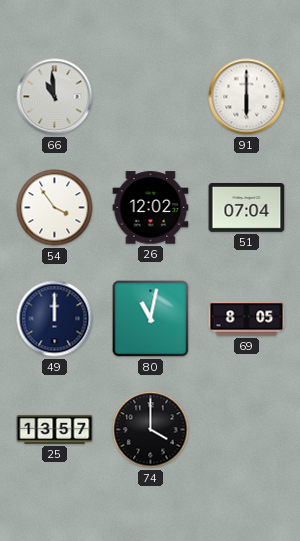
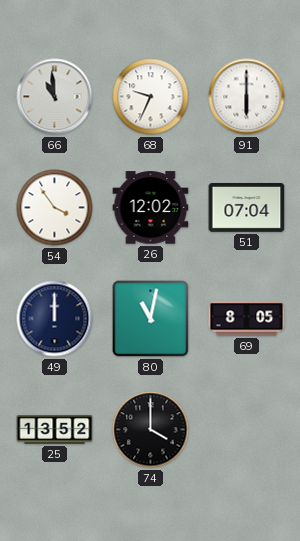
68: none -> 9:34
25: 13:57 -> 13:52
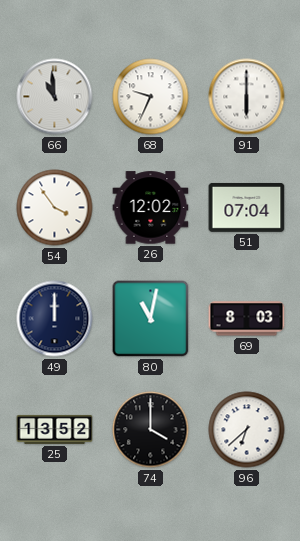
69: 8:05 -> 8:03
96: none -> 6:38
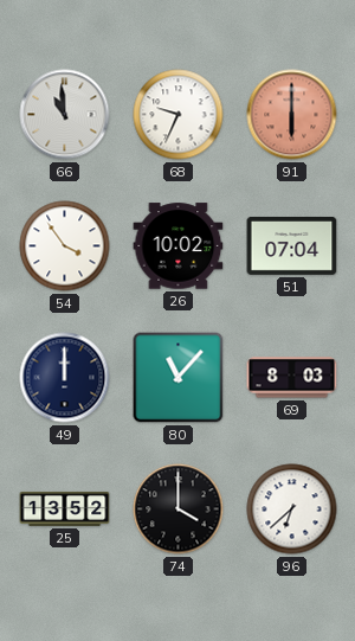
91 dial: white -> salmon
26: 12:02 -> 10:02
80: 11:02 -> 11:07
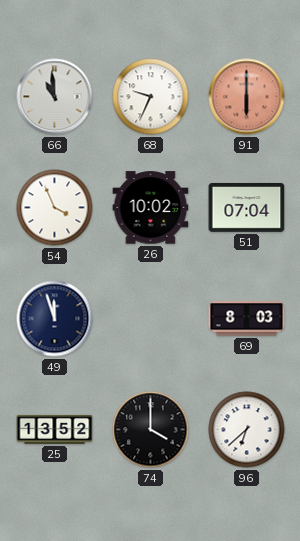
54: 3:54 -> 3:56
49: 12:00 -> 11:57
80: 11:07 -> none
